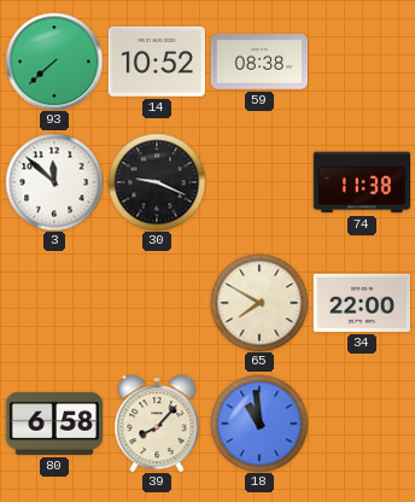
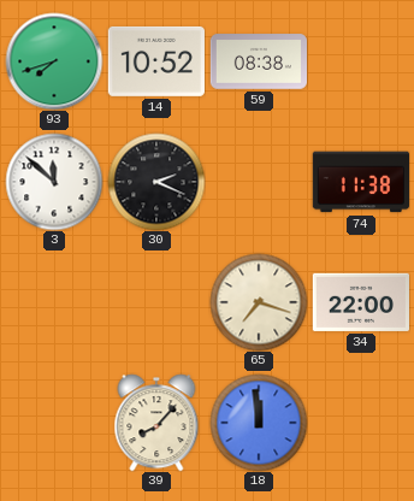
93: 7:38 -> 7:42
30: 9:19 -> 2:19
65: 7:50 -> 7:18
80: 6:58 -> none
18: 10:59 -> 11:59
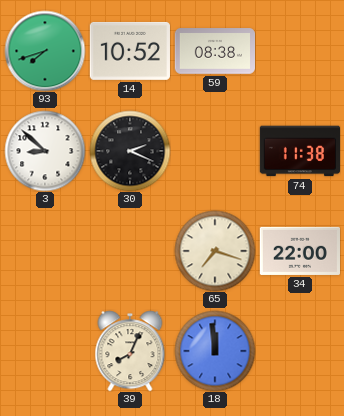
3: 11:52 -> 8:52
39: 8:07 -> 8:04
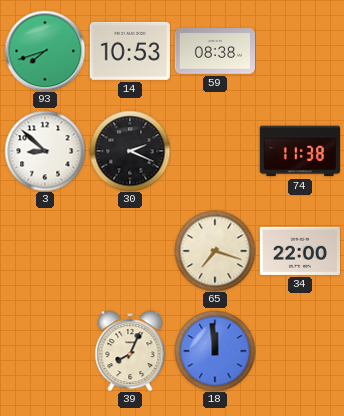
14: 10:52 -> 10:53
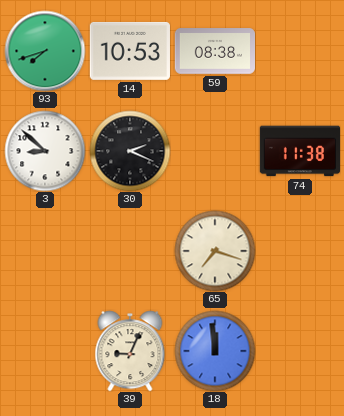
34: 22:00 -> none
39: 8:04 -> 9:04
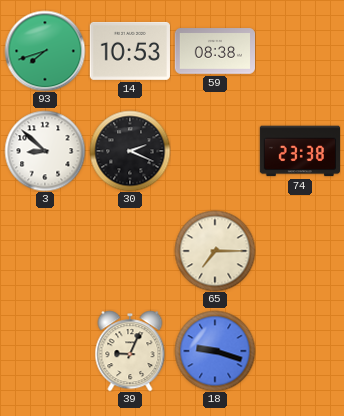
74: 11:38 -> 23:38
65: 7:18 -> 7:15
18: 11:59 -> 9:18
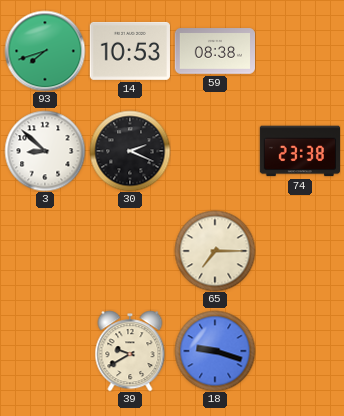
39: 9:04 -> 9:40
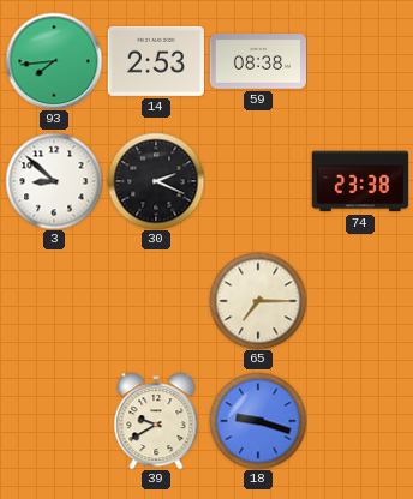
93: 7:42 -> 7:44
14: 10:53 -> 2:53
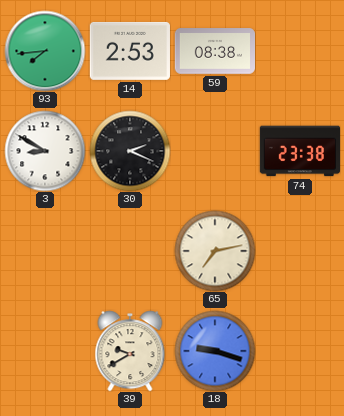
3: 8:52 -> 8:50
65: 7:15 -> 7:13
